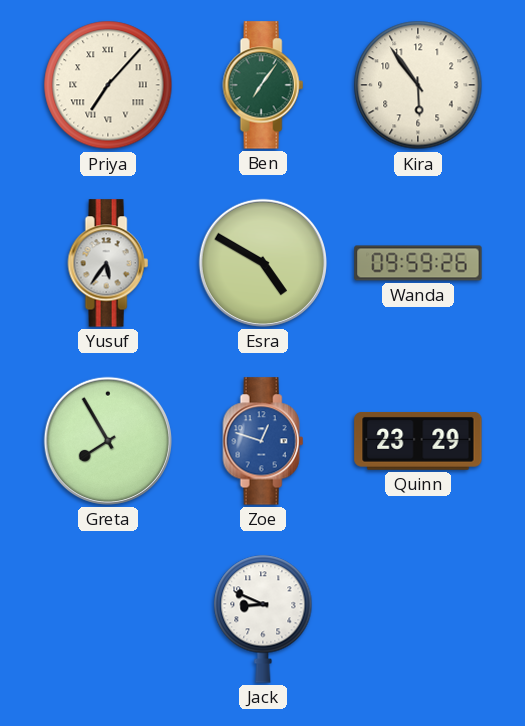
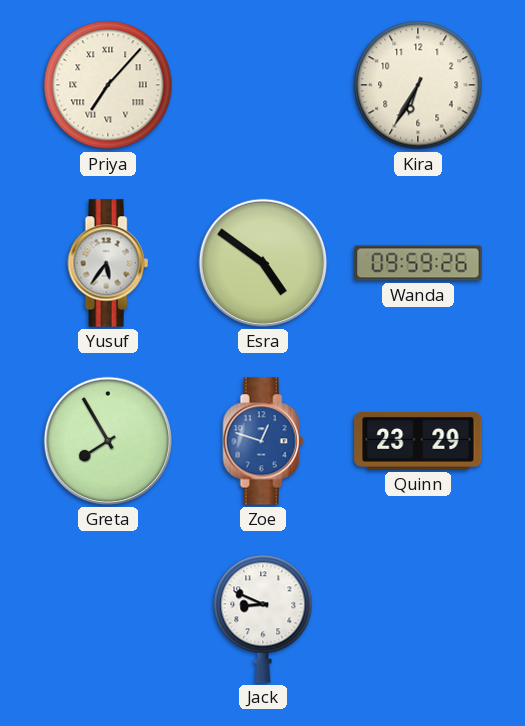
Ben: 7:06 -> none
Kira: 5:54 -> 6:35
Esra: 4:50 -> 4:51
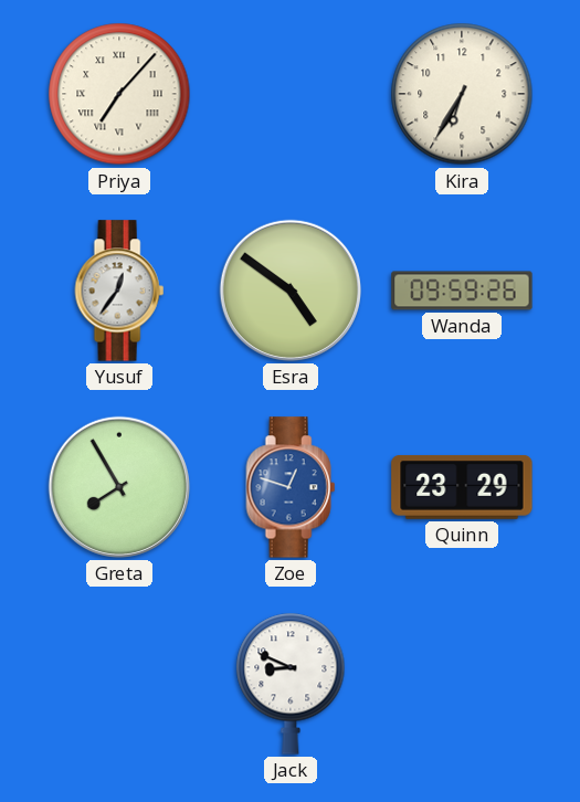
Yusuf: 5:36 -> 12:36
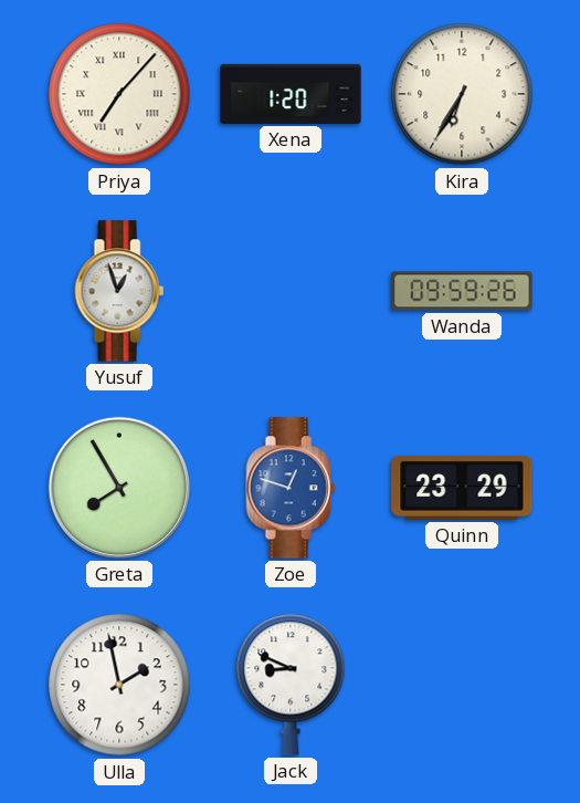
Xena: none -> 1:20
Yusuf: 12:36 -> 12:57
Esra: 4:51 -> none
Ulla: none -> 1:58
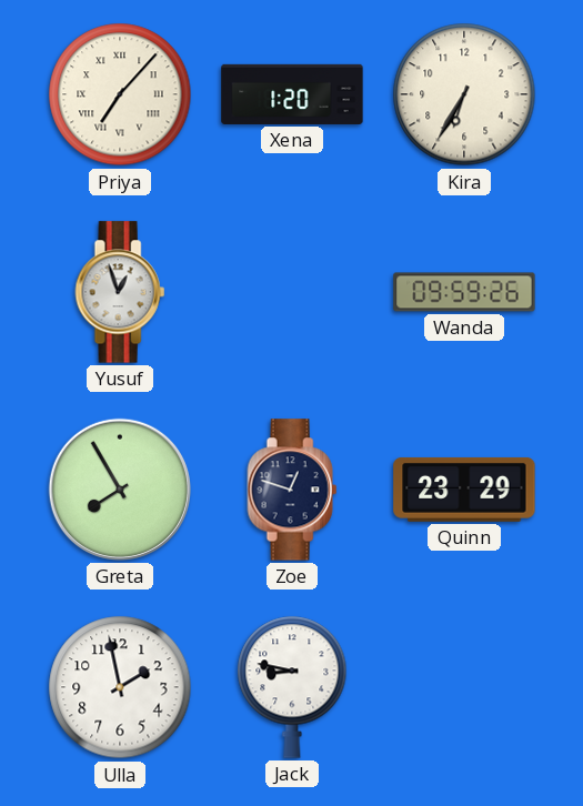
Zoe dial: blue -> navy
Jack: 8:49 -> 8:47
